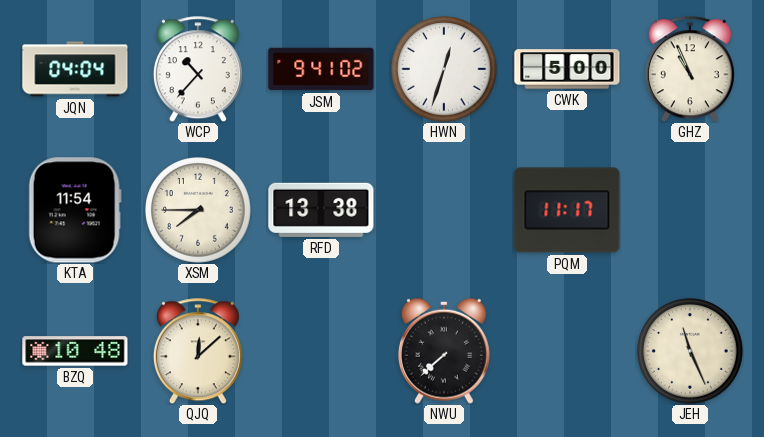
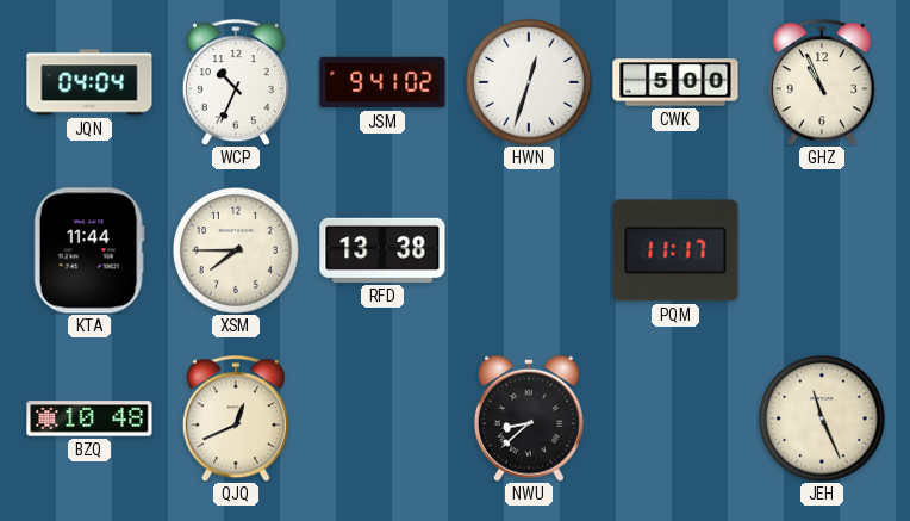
WCP: 10:37 -> 10:34
KTA: 11:54 -> 11:44
QJQ: 12:08 -> 12:41
NWU: 7:38 -> 8:38
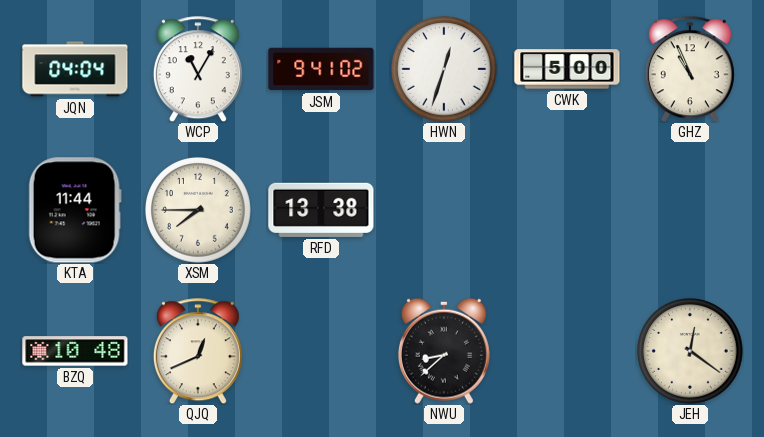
WCP: 10:34 -> 11:05
PQM: 11:17 -> none
JEH: 11:26 -> 12:21
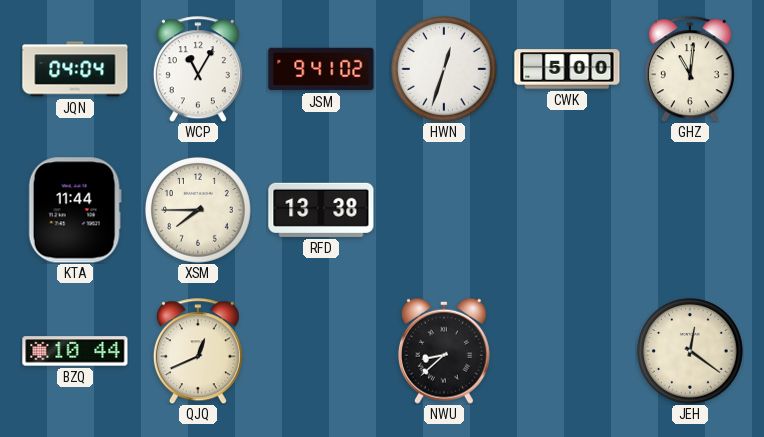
GHZ: 10:56 -> 11:01
BZQ: 10:48 -> 10:44
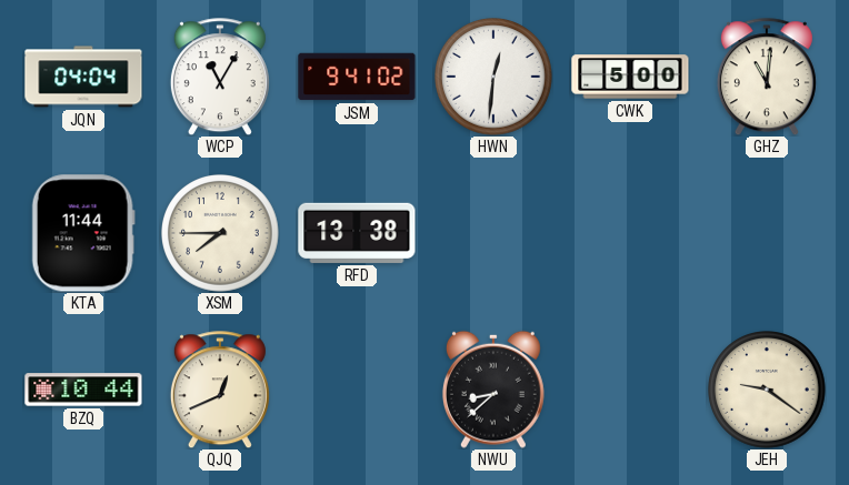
HWN: 12:33 -> 12:31
JEH: 12:21 -> 9:21
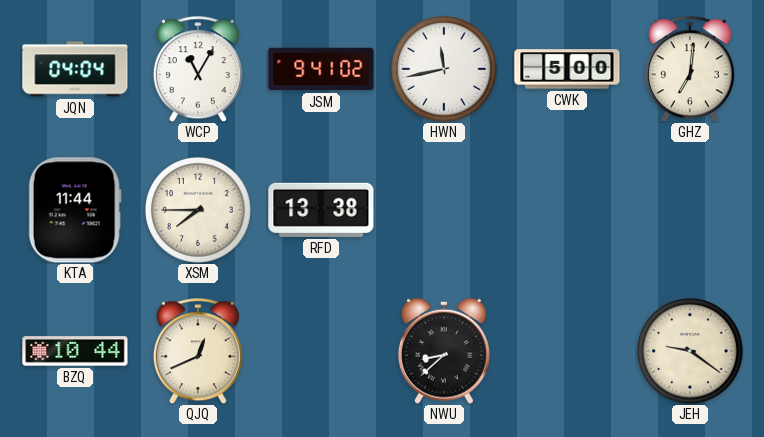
HWN: 12:31 -> 11:43
GHZ: 11:01 -> 7:01
